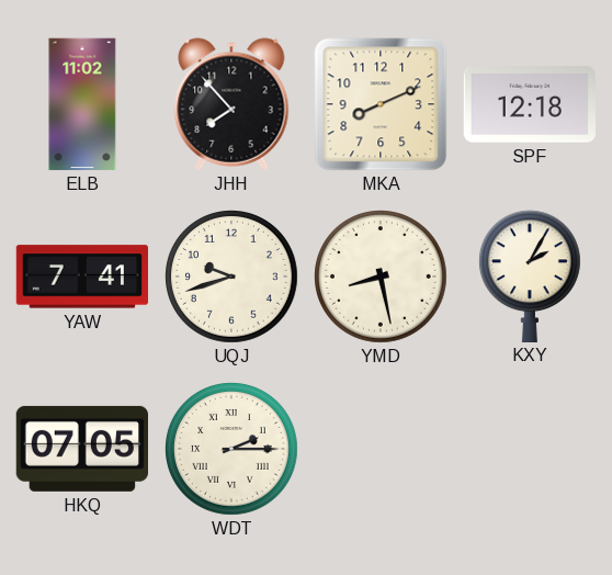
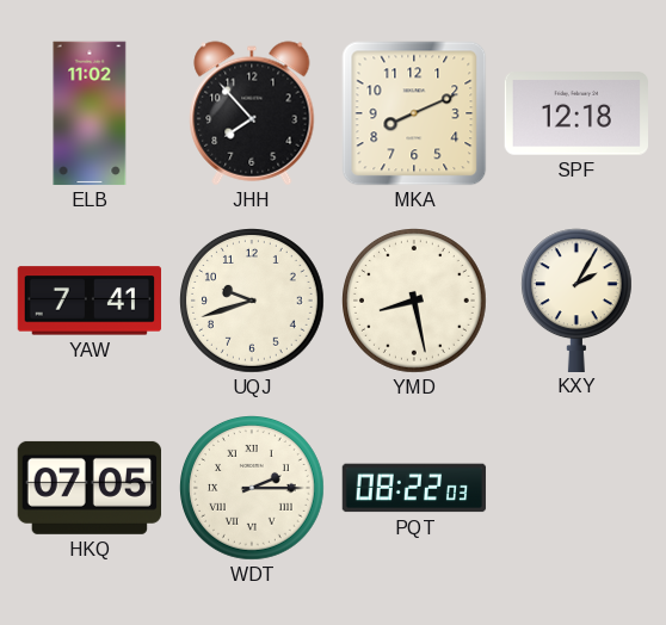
PQT: none -> 08:22
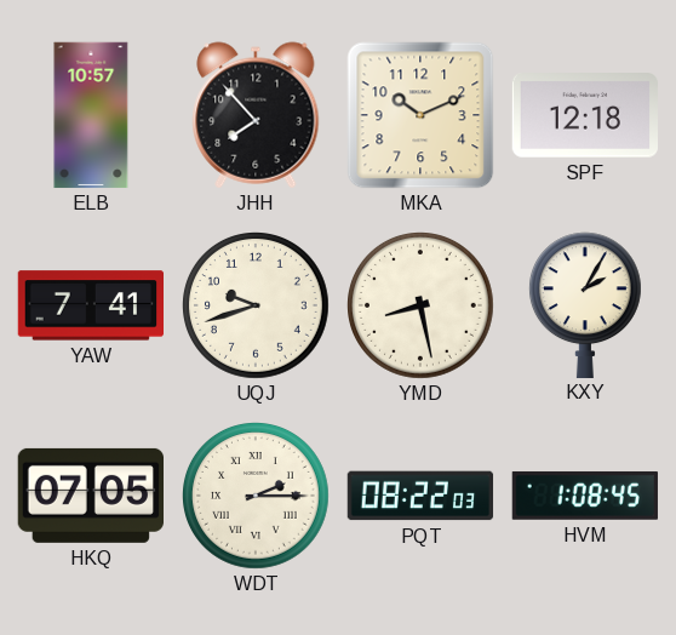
ELB: 11:02 -> 10:57
MKA: 8:11 -> 10:11
HVM: none -> 1:08
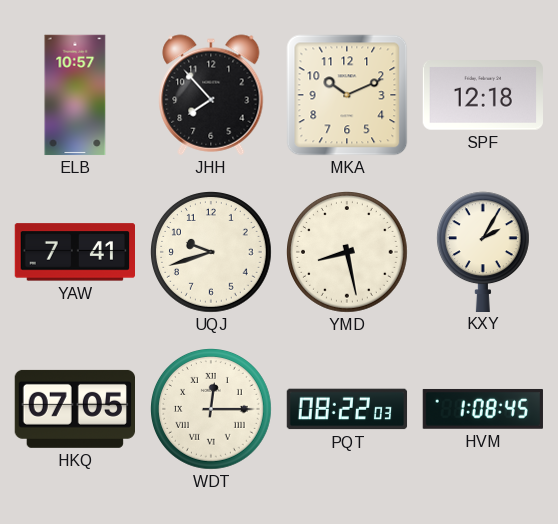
WDT: 2:15 -> 12:15
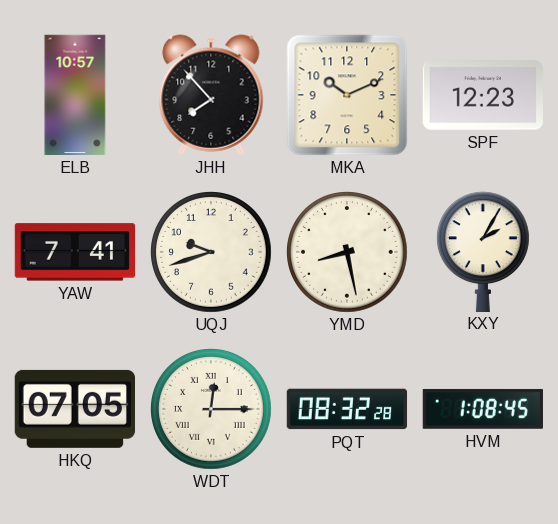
SPF: 12:18 -> 12:23
PQT: 08:22 -> 08:32
